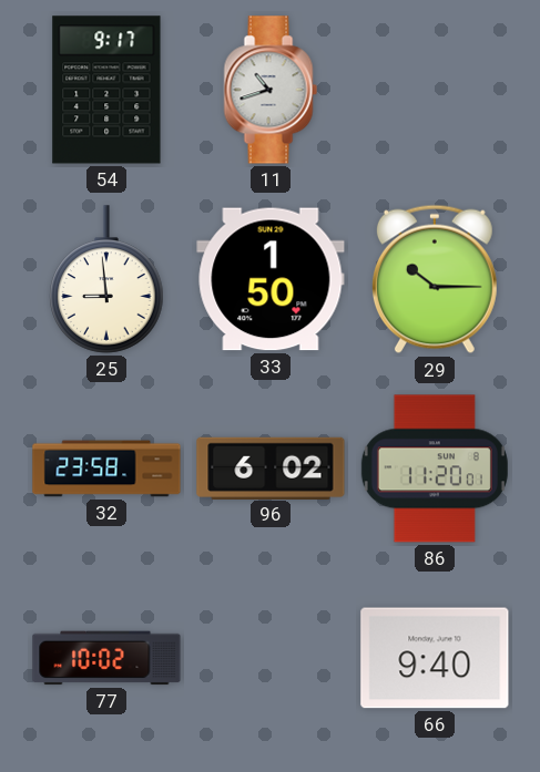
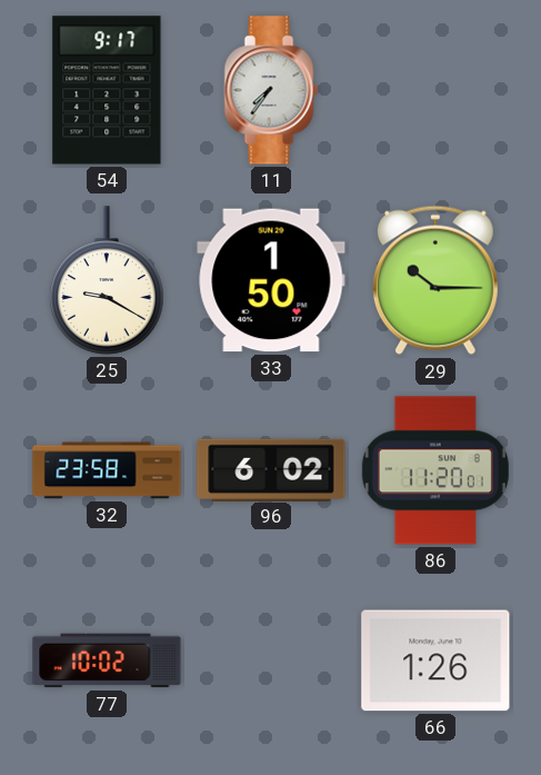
11: 10:42 -> 7:36
25: 8:59 -> 9:20
66: 9:40 -> 1:26
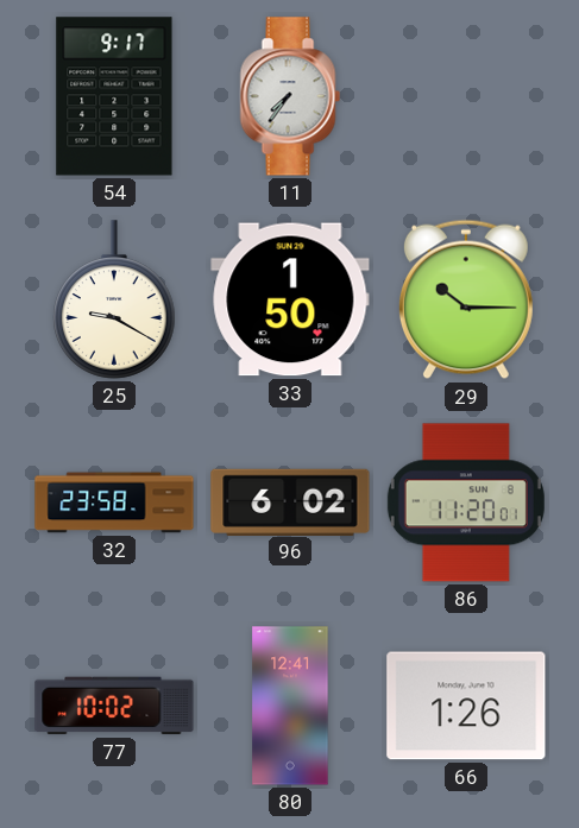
80: none -> 12:41
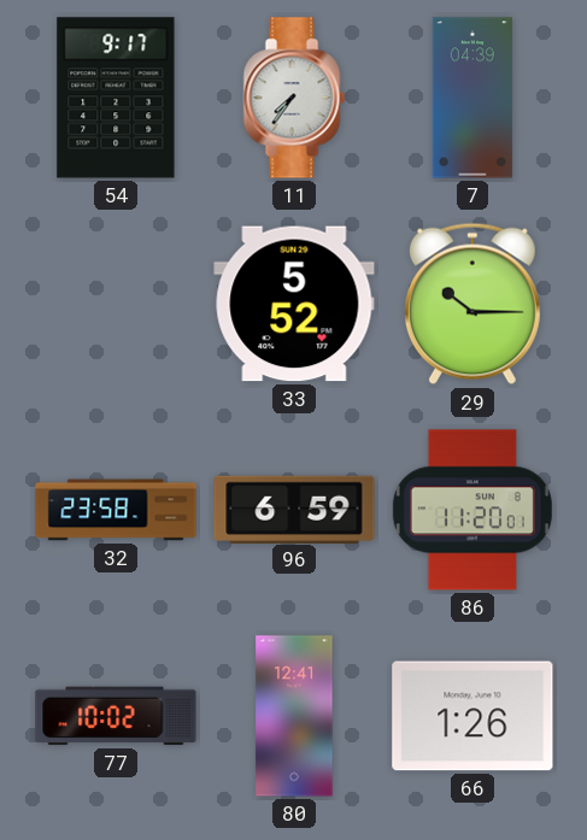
7: none -> 04:39
25: 9:20 -> none
33: 1:50 -> 5:52
96: 6:02 -> 6:59
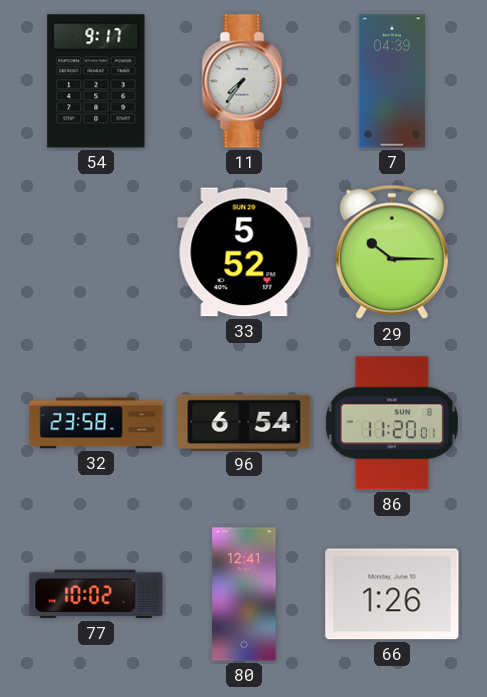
96: 6:59 -> 6:54
